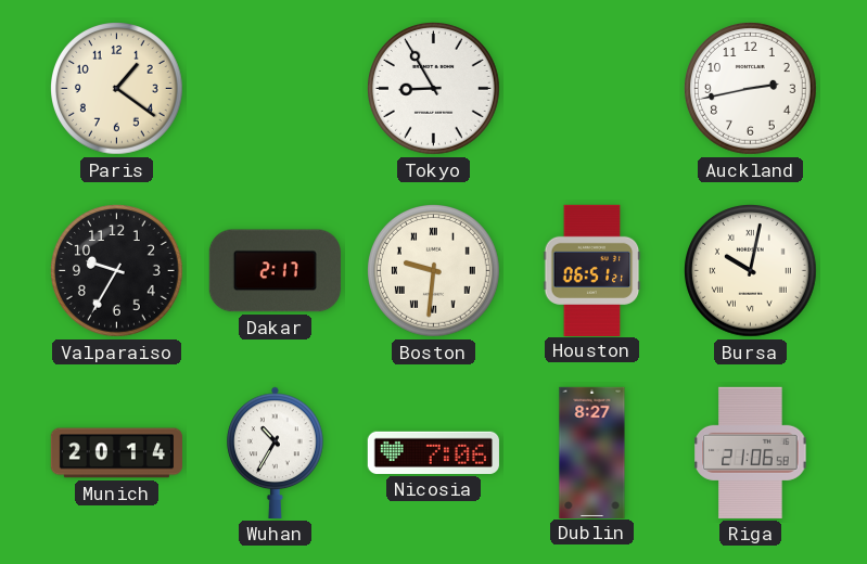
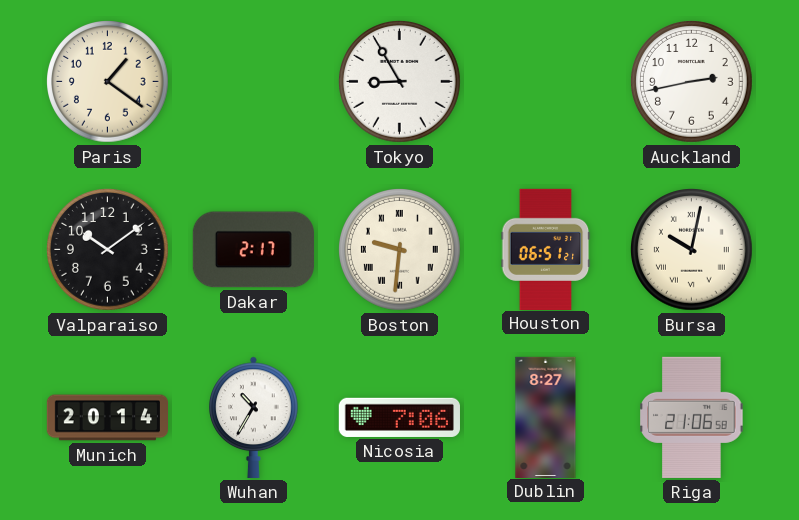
Valparaiso: 9:35 -> 10:09
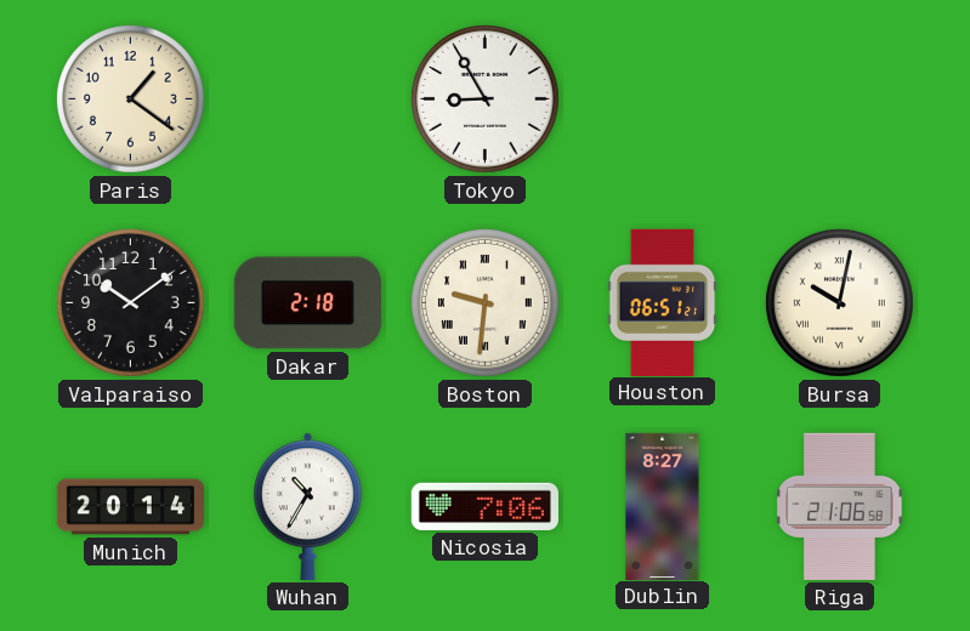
Auckland: 2:43 -> none
Dakar: 2:17 -> 2:18
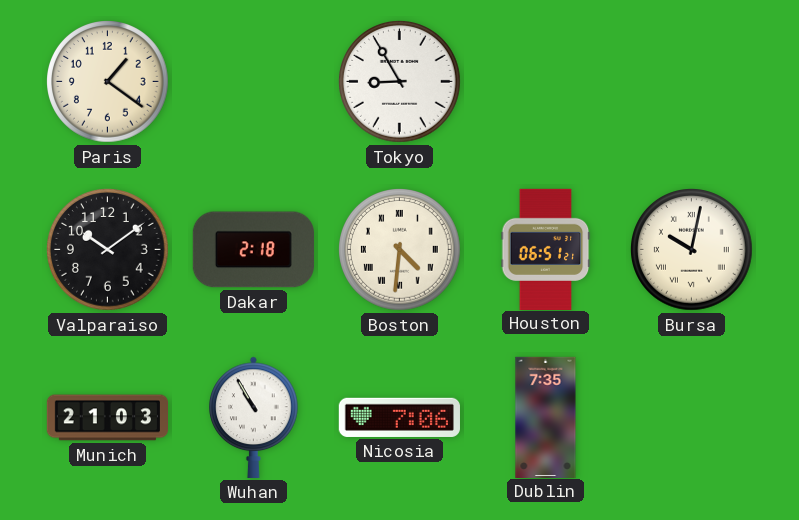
Boston: 9:31 -> 4:31
Munich: 20:14 -> 21:03
Wuhan: 10:35 -> 10:55
Dublin: 8:27 -> 7:35
Riga: 21:06 -> none
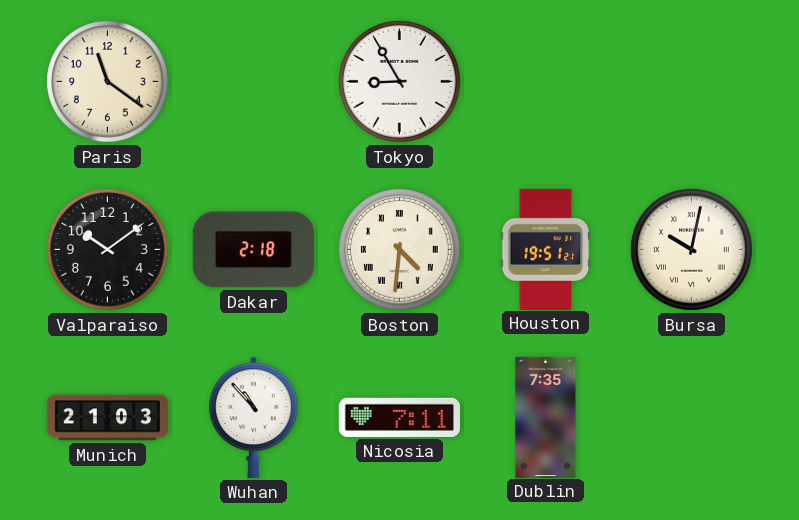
Paris: 1:21 -> 11:21
Houston: 06:51 -> 19:51
Wuhan: 10:55 -> 10:53
Nicosia: 7:06 -> 7:11
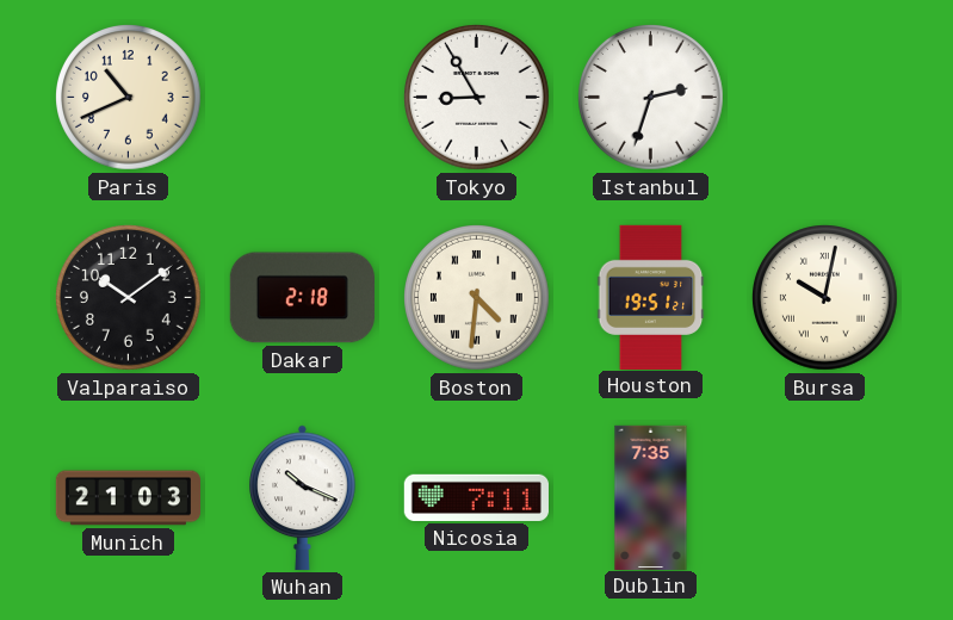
Paris: 11:21 -> 10:41
Istanbul: none -> 2:33
Wuhan: 10:53 -> 10:19
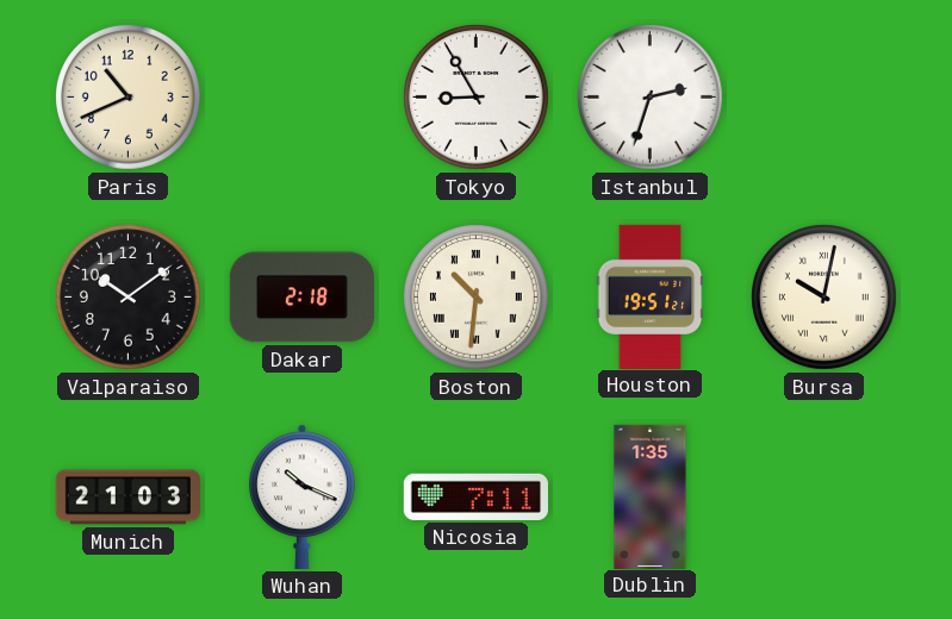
Boston: 4:31 -> 10:31
Dublin: 7:35 -> 1:35
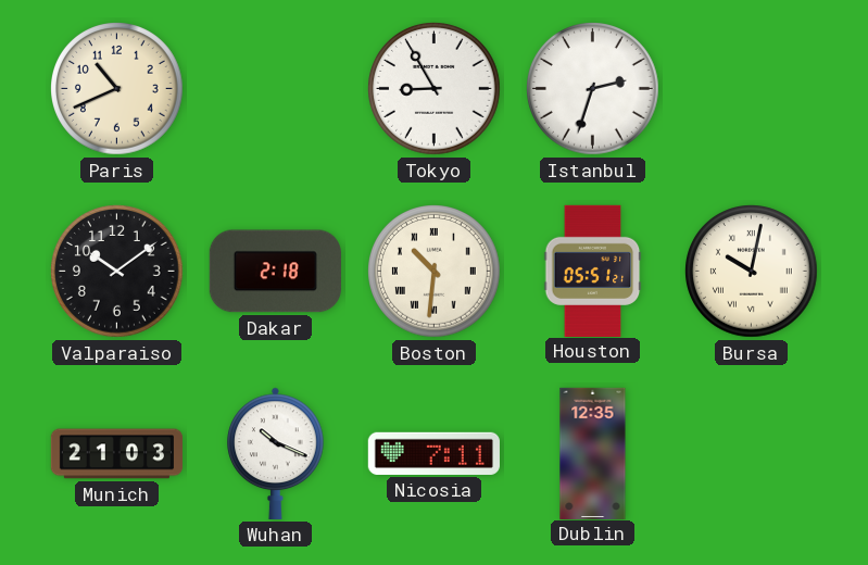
Houston: 19:51 -> 05:51
Dublin: 1:35 -> 12:35
